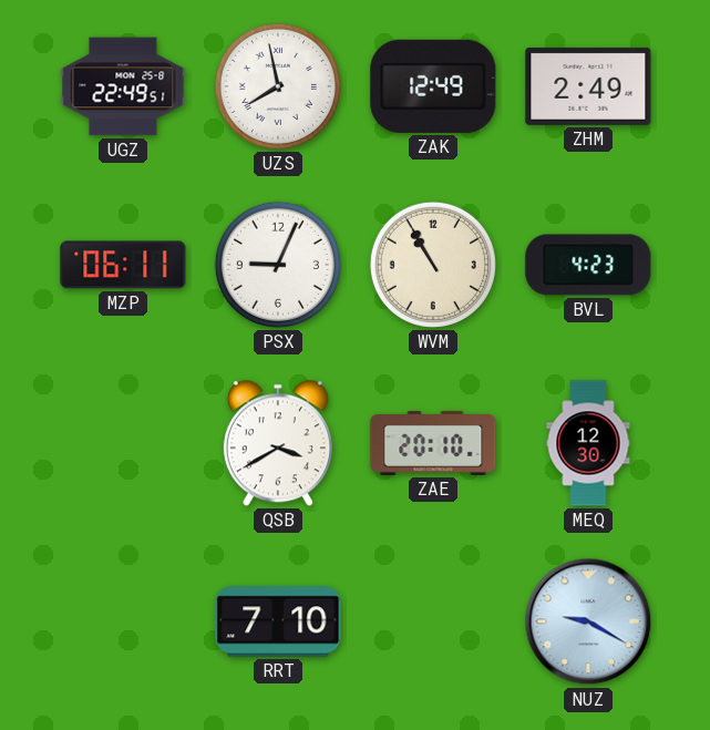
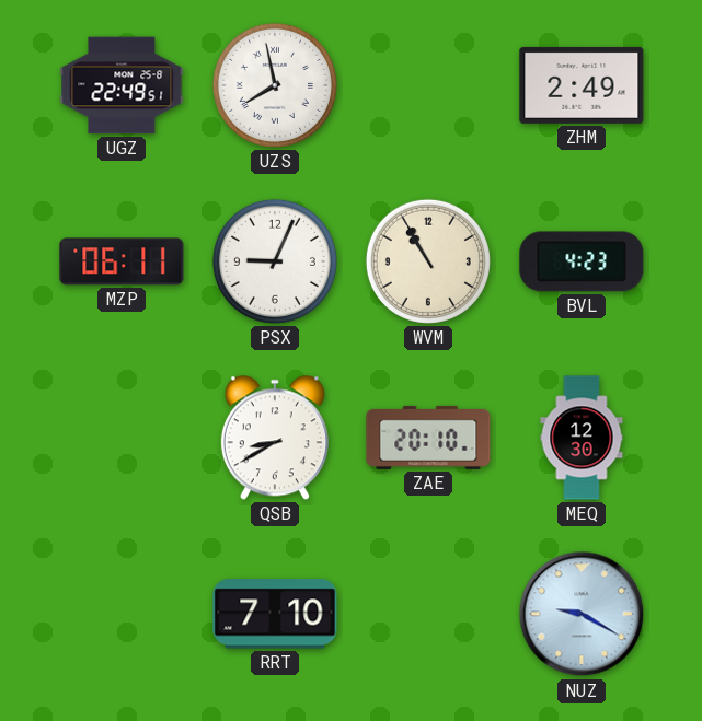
ZAK: 12:49 -> none
QSB: 3:40 -> 8:40
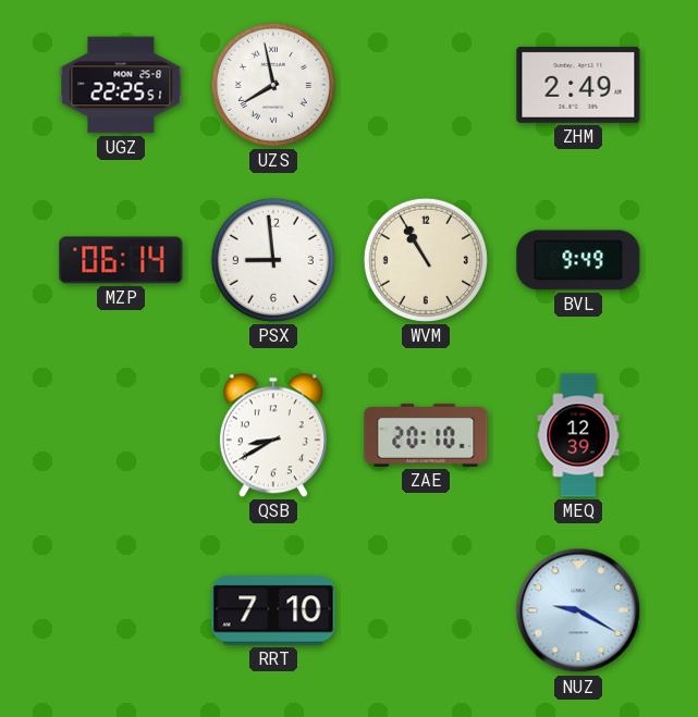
UGZ: 22:49 -> 22:25
MZP: 06:11 -> 06:14
PSX: 9:04 -> 8:59
BVL: 4:23 -> 9:49
MEQ: 12:30 -> 12:39
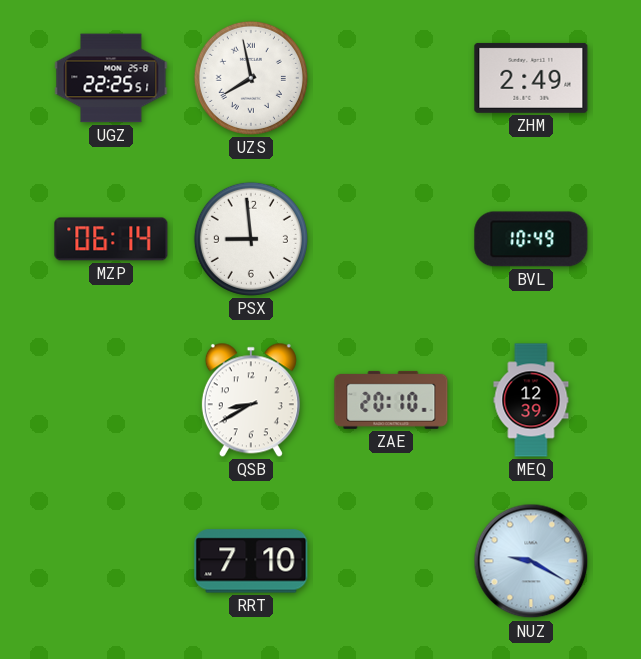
WVM: 10:55 -> none
BVL: 9:49 -> 10:49
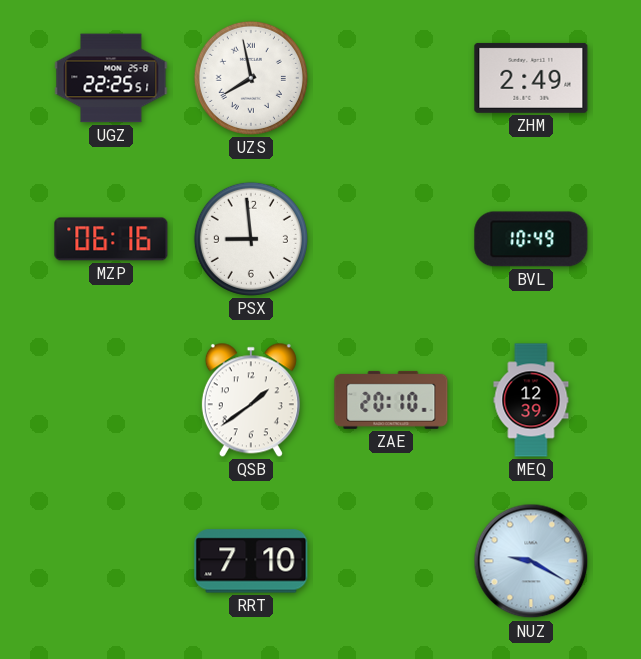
MZP: 06:14 -> 06:16
QSB: 8:40 -> 1:39
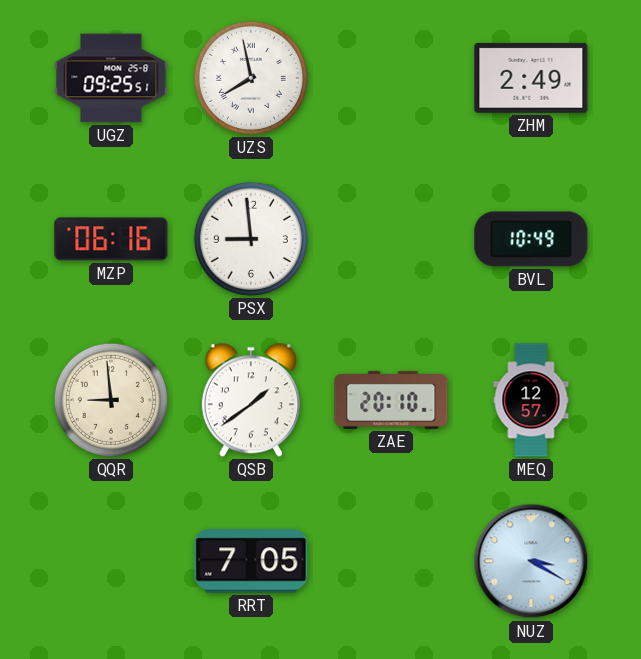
UGZ: 22:25 -> 09:25
QQR: none -> 8:59
MEQ: 12:39 -> 12:57
RRT: 7:10 -> 7:05
NUZ: 9:20 -> 3:20
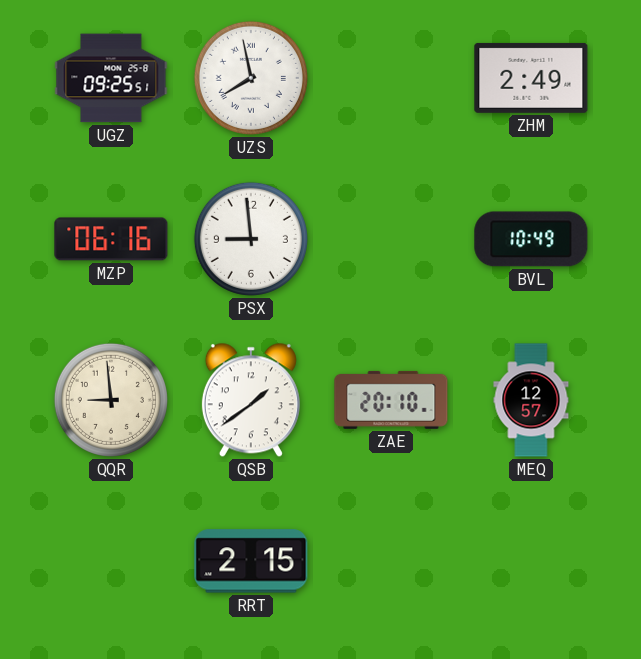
RRT: 7:05 -> 2:15
NUZ: 3:20 -> none
